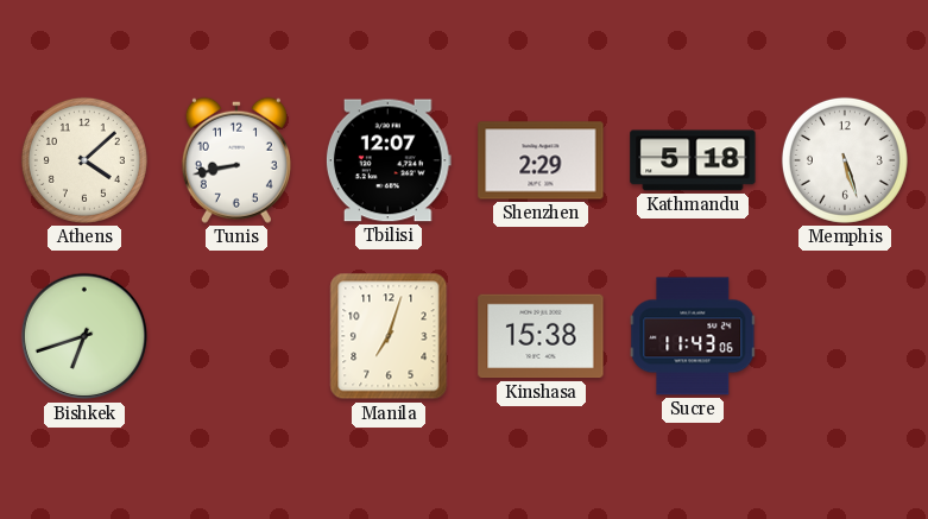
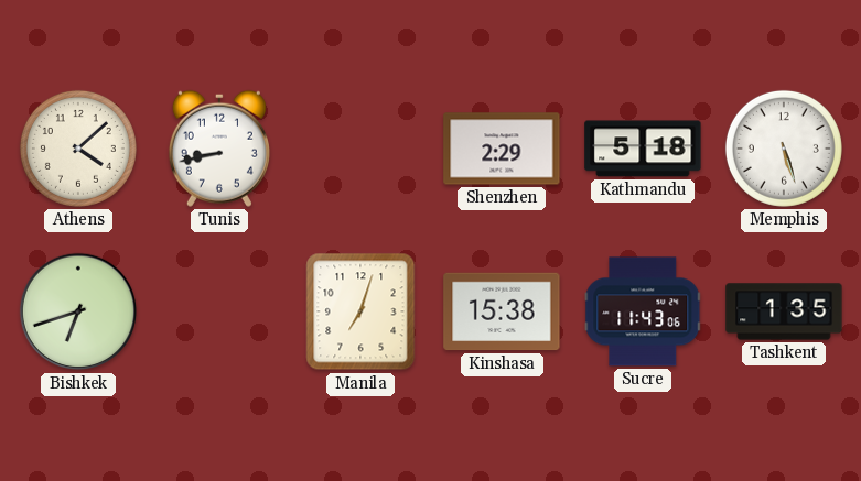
Tbilisi: 12:07 -> none
Tashkent: none -> 1:35
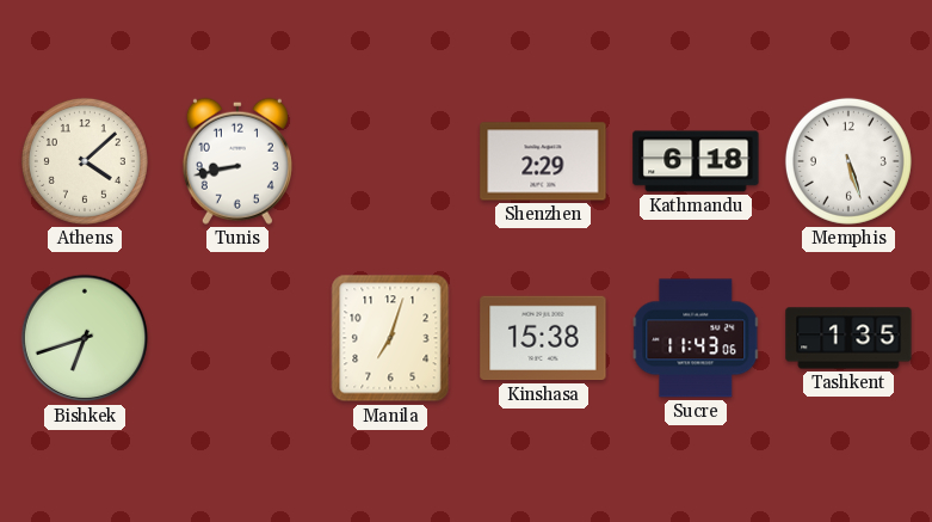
Kathmandu: 5:18 -> 6:18
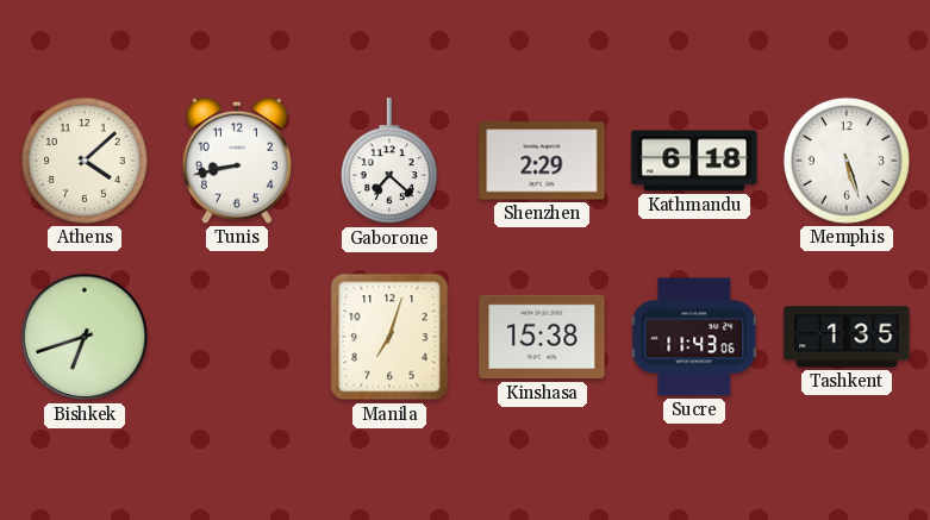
Gaborone: none -> 7:22
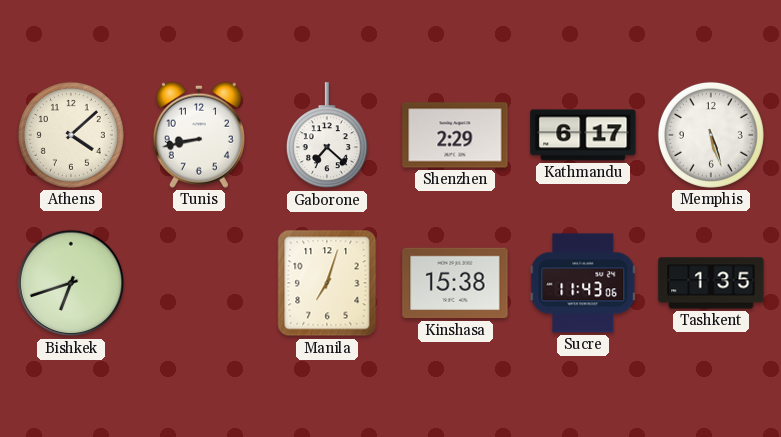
Kathmandu: 6:18 -> 6:17
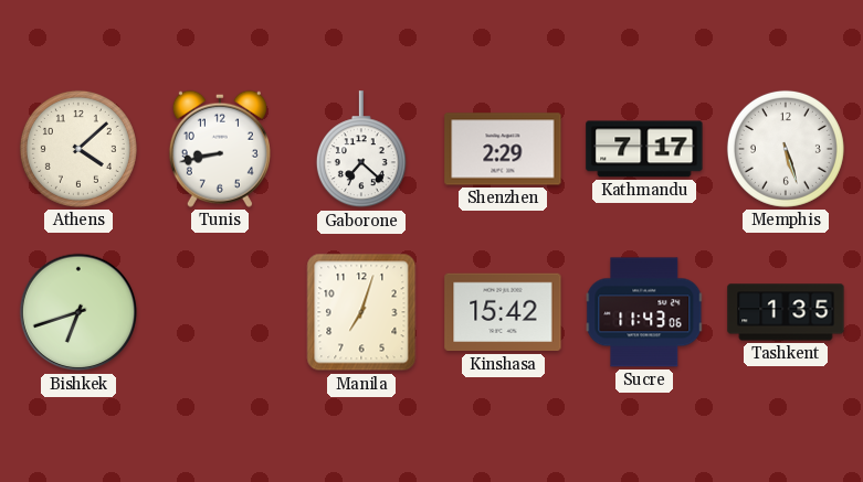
Kathmandu: 6:17 -> 7:17
Kinshasa: 15:38 -> 15:42
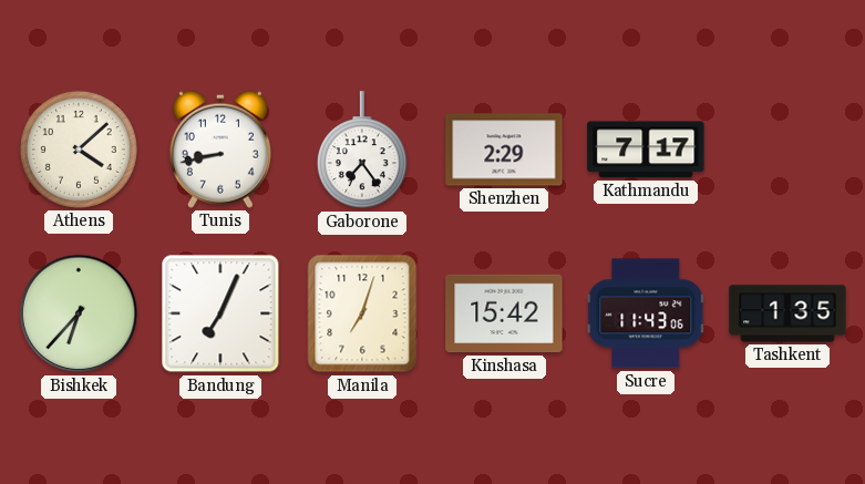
Gaborone: 7:22 -> 7:24
Memphis: 5:27 -> none
Bishkek: 6:42 -> 6:37
Bandung: none -> 7:04
